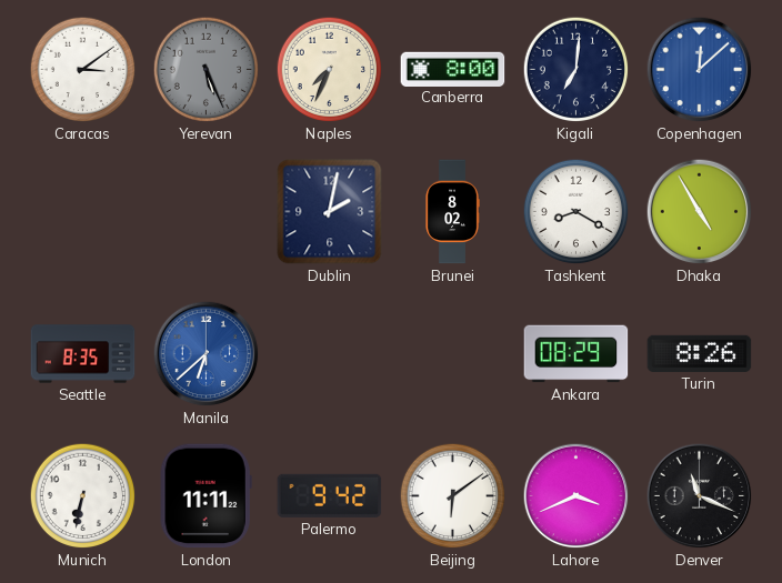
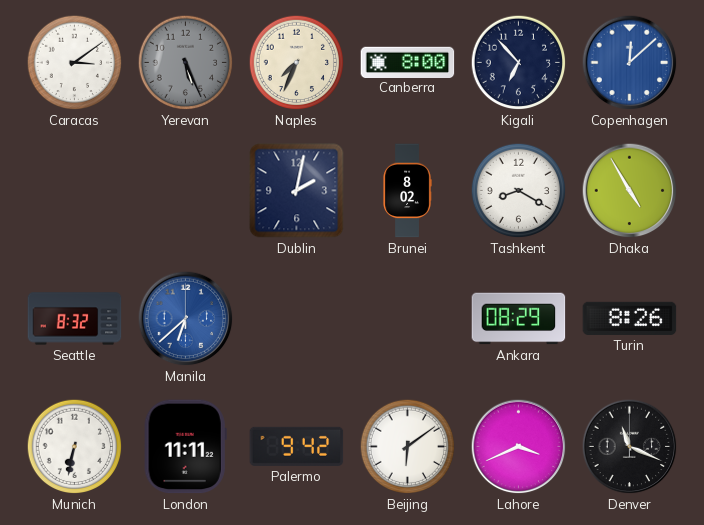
Kigali: 7:01 -> 6:53
Seattle: 8:35 -> 8:32
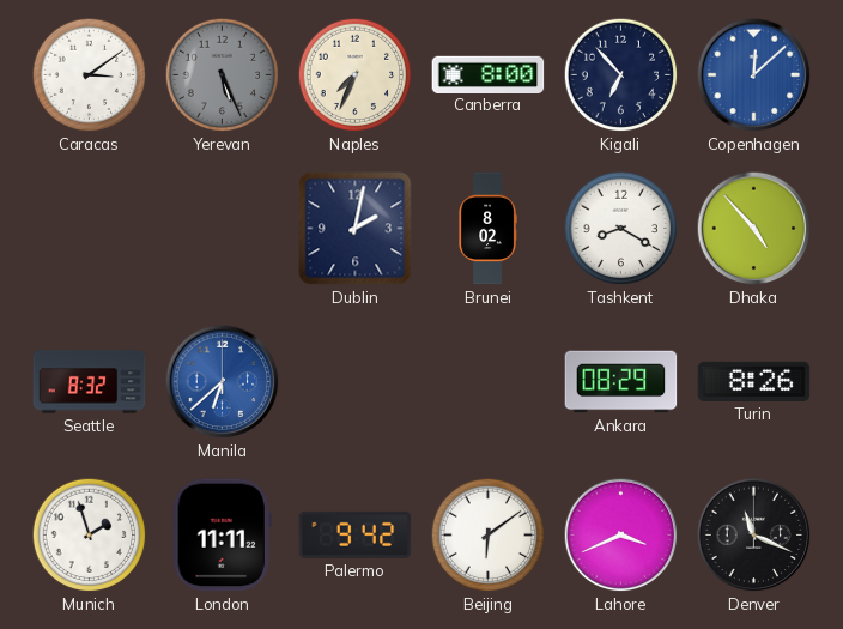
Dhaka: 4:55 -> 4:53
Munich: 6:32 -> 1:57
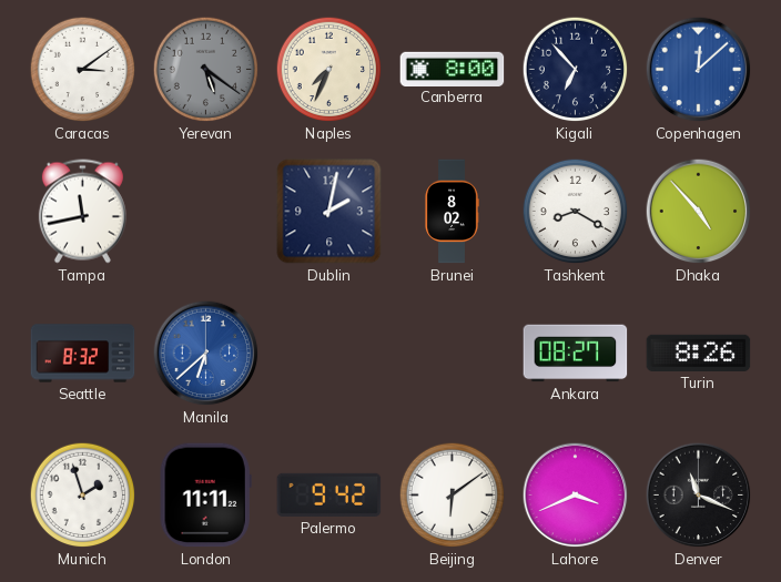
Yerevan: 5:26 -> 5:21
Tampa: none -> 11:43
Ankara: 08:29 -> 08:27
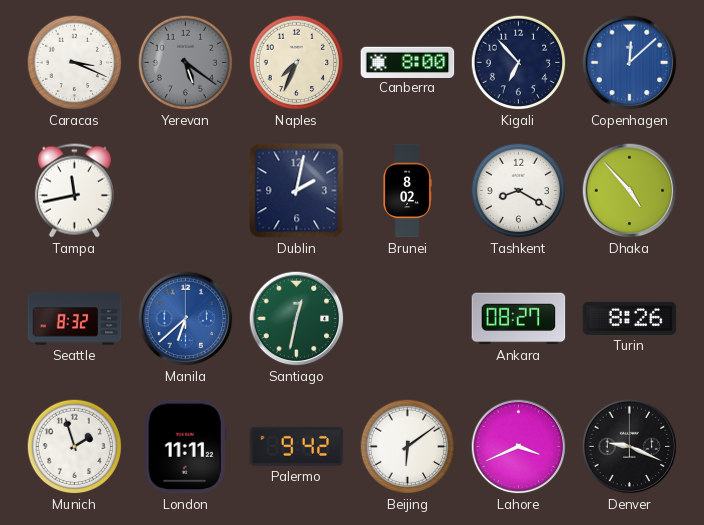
Caracas: 3:09 -> 3:19
Santiago: none -> 12:32
Denver: 11:19 -> 9:19
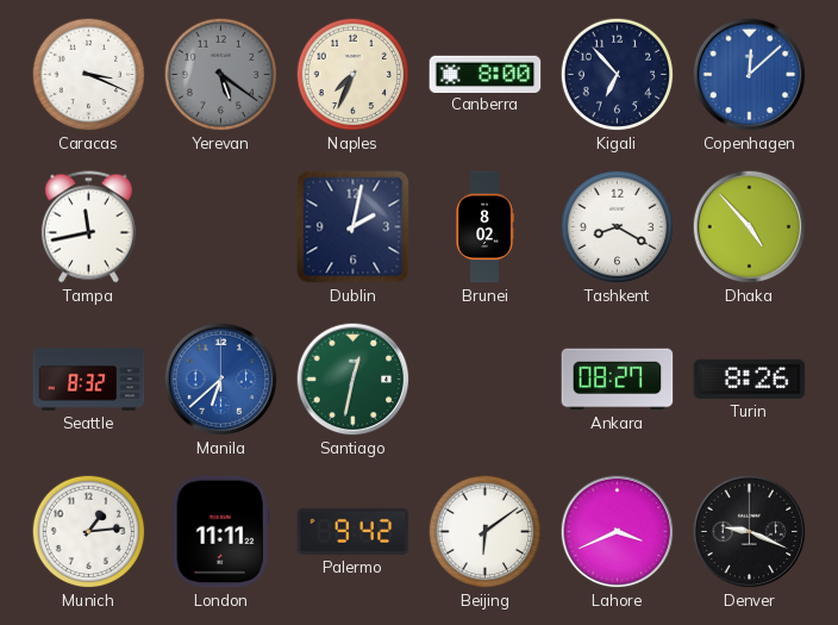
Munich: 1:57 -> 1:14
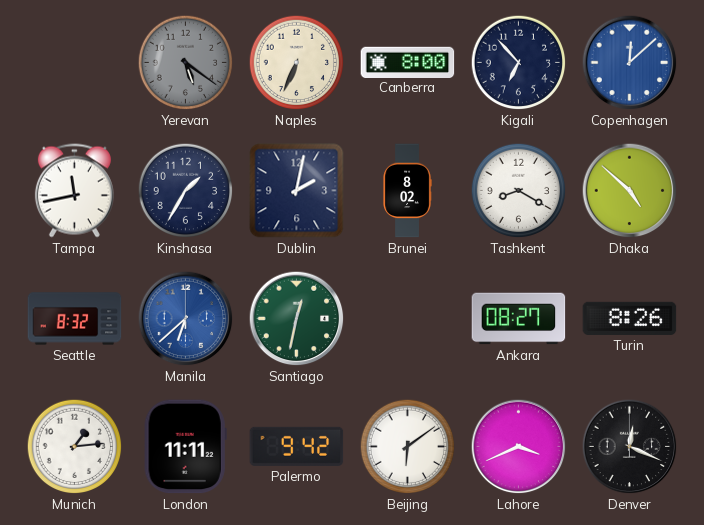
Caracas: 3:19 -> none
Naples: 7:34 -> 6:34
Kinshasa: none -> 1:35
Dhaka: 4:53 -> 4:52
Denver: 9:19 -> 12:19
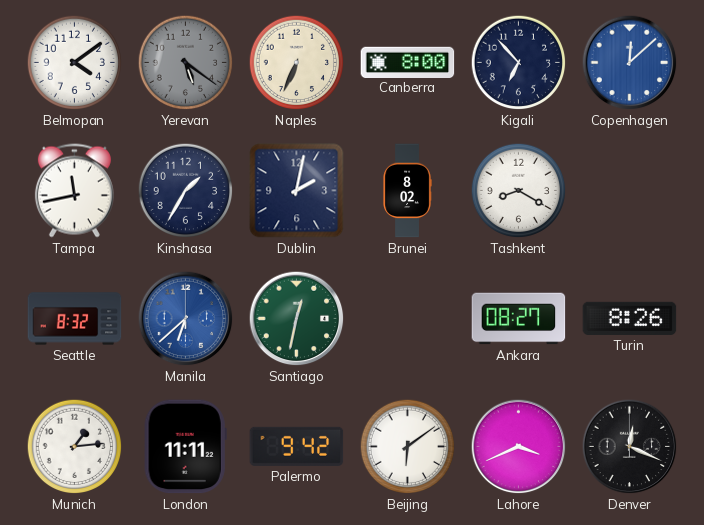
Belmopan: none -> 4:09
Dhaka: 4:52 -> none
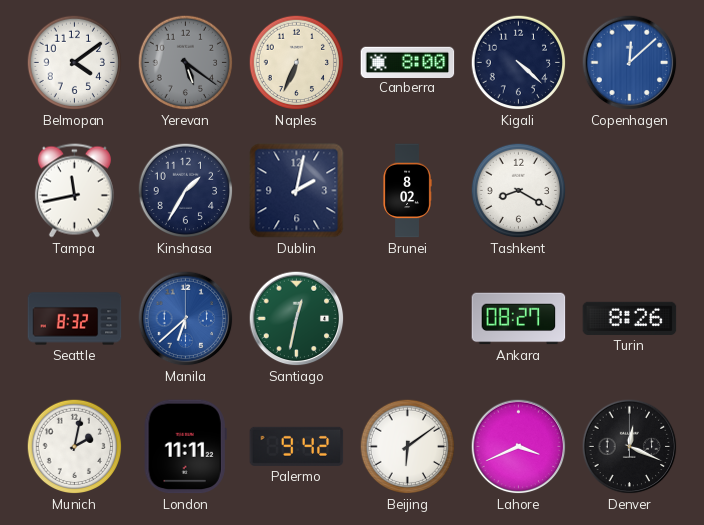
Kigali: 6:53 -> 4:22
Munich: 1:14 -> 2:02
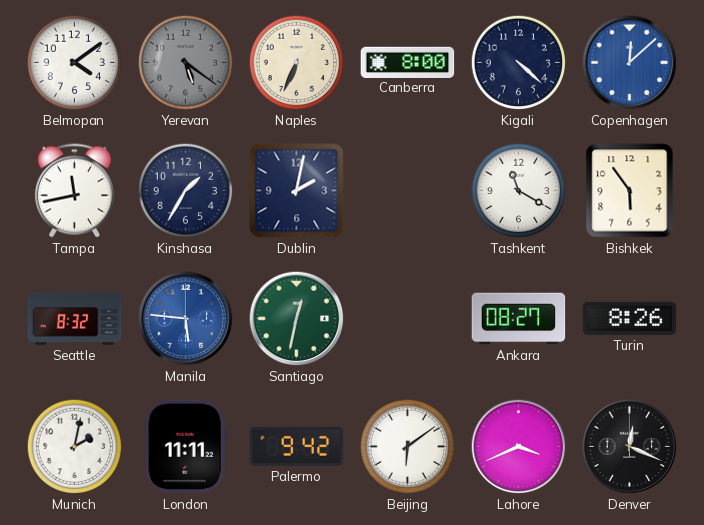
Brunei: 8:02 -> none
Tashkent: 8:20 -> 11:20
Bishkek: none -> 5:54
Manila: 6:38 -> 5:46
